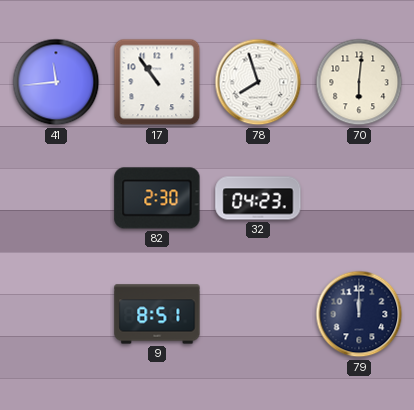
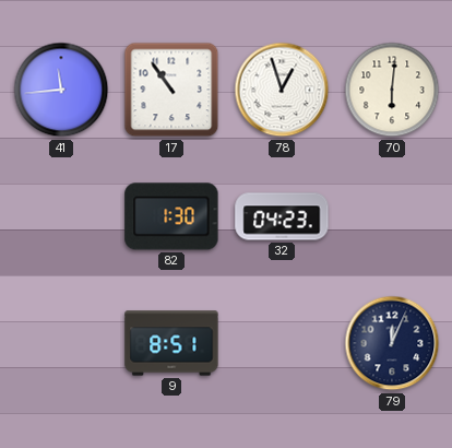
78: 7:57 -> 12:57
82: 2:30 -> 1:30
79: 12:00 -> 12:04
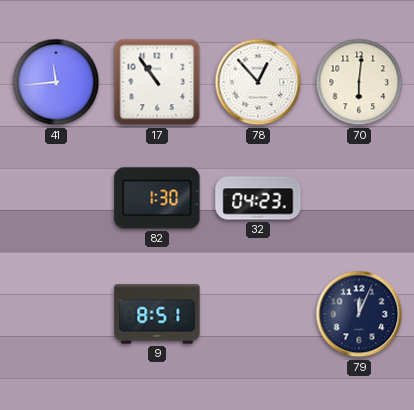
78: 12:57 -> 12:53
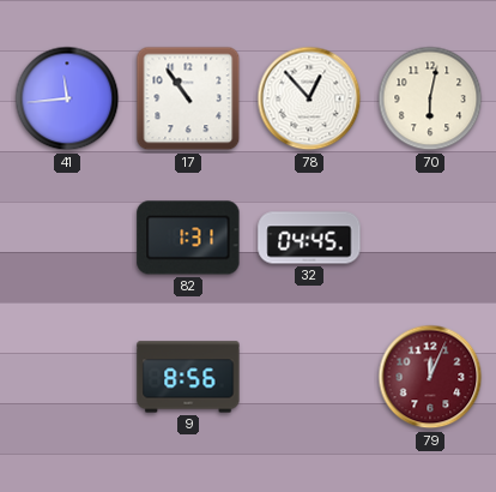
70: 6:01 -> 6:02
82: 1:30 -> 1:31
32: 04:23 -> 04:45
9: 8:51 -> 8:56
79 dial: navy -> burgundy
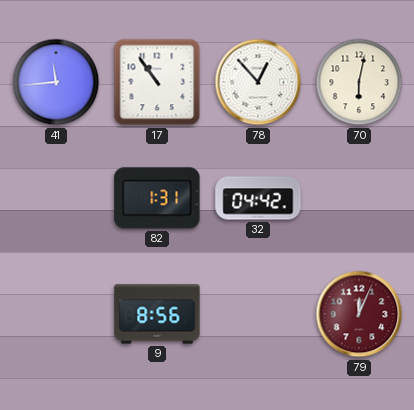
32: 04:45 -> 04:42
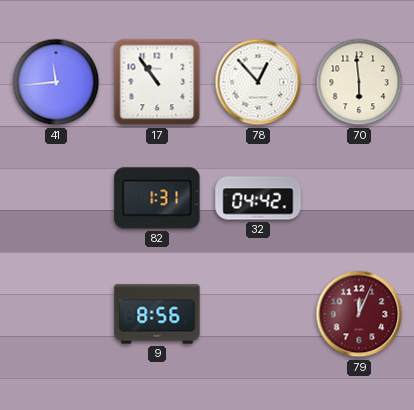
70: 6:02 -> 5:59
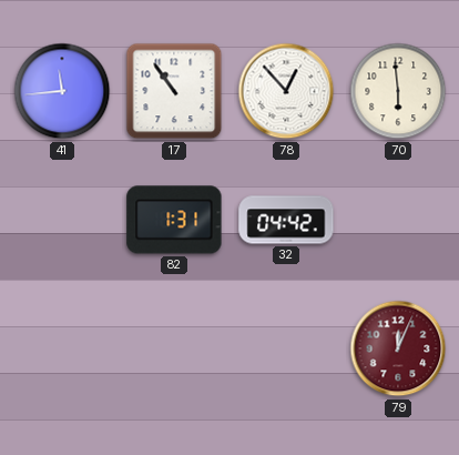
9: 8:56 -> none
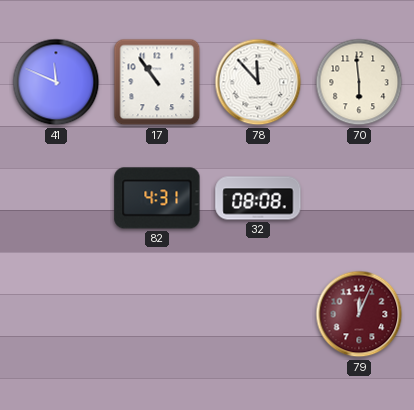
41: 11:44 -> 11:49
78: 12:53 -> 11:53
82: 1:31 -> 4:31
32: 04:42 -> 08:08
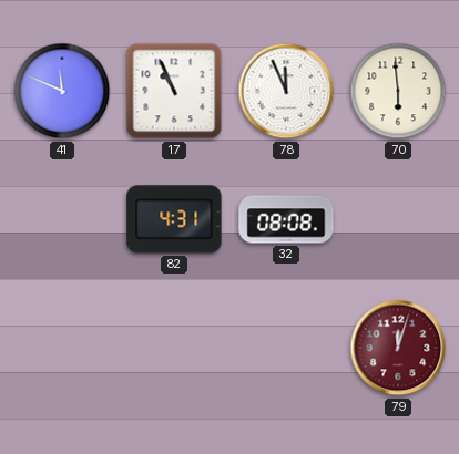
17: 10:54 -> 10:56
78: 11:53 -> 11:56
79: 12:04 -> 12:03
